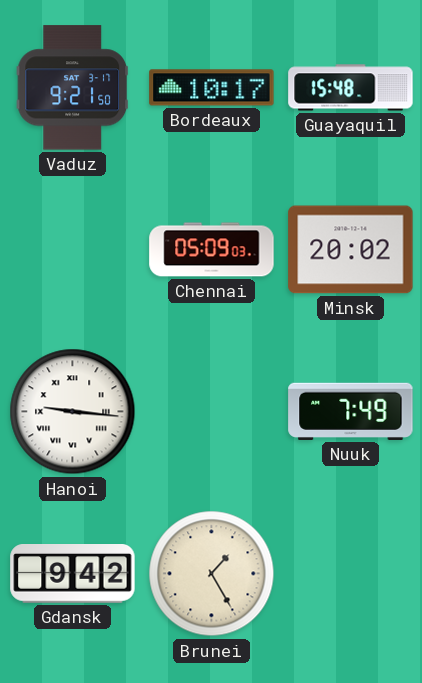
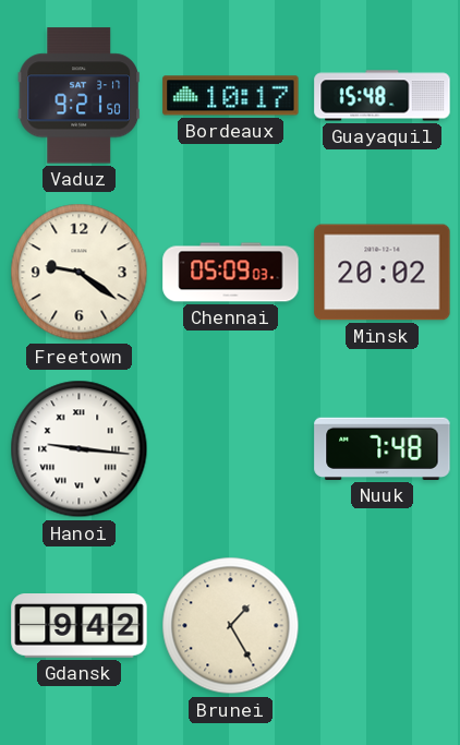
Freetown: none -> 9:21
Nuuk: 7:49 -> 7:48
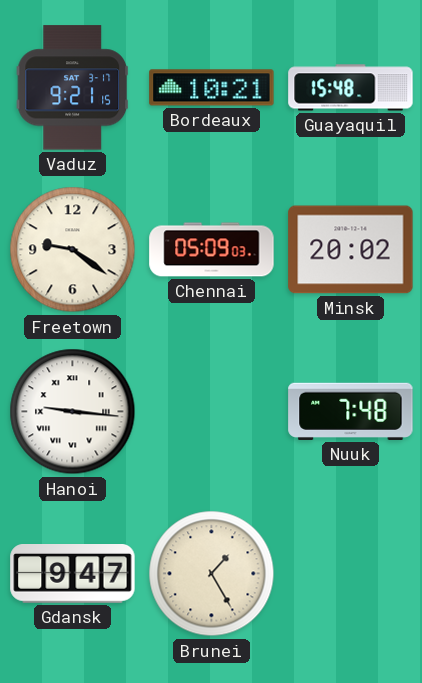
Vaduz: 9:21:50 -> 9:21:15
Bordeaux: 10:17 -> 10:21
Gdansk: 9:42 -> 9:47
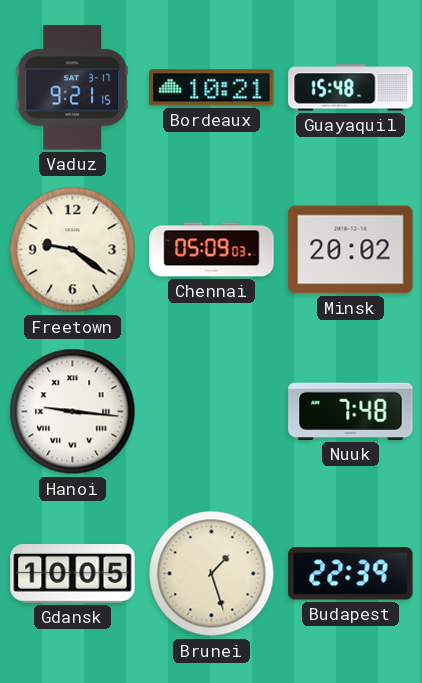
Gdansk: 9:47 -> 10:05
Brunei: 1:25 -> 1:27
Budapest: none -> 22:39
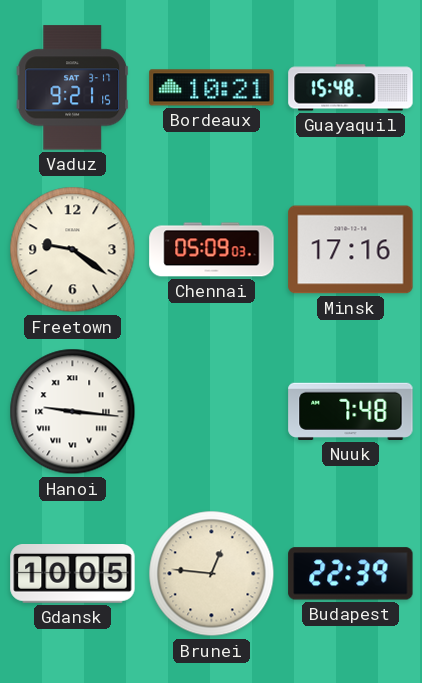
Minsk: 20:02 -> 17:16
Brunei: 1:27 -> 12:46
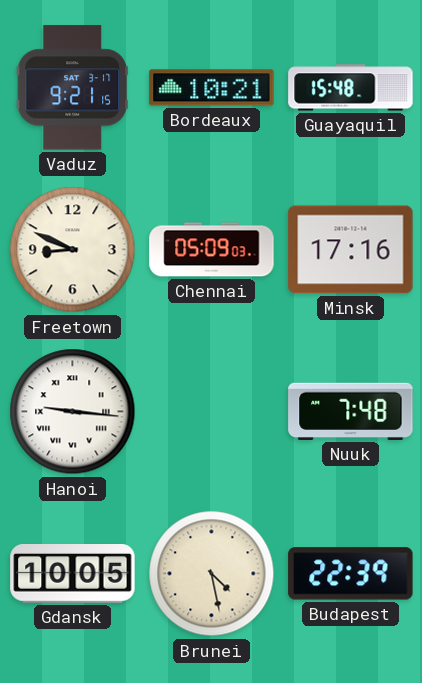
Freetown: 9:21 -> 8:49
Brunei: 12:46 -> 4:28
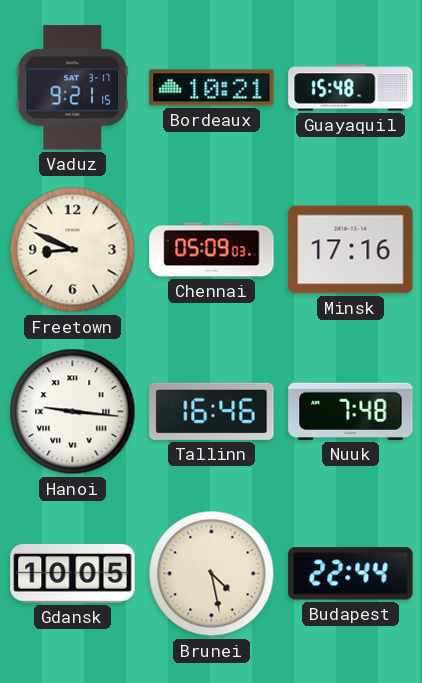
Tallinn: none -> 16:46
Budapest: 22:39 -> 22:44
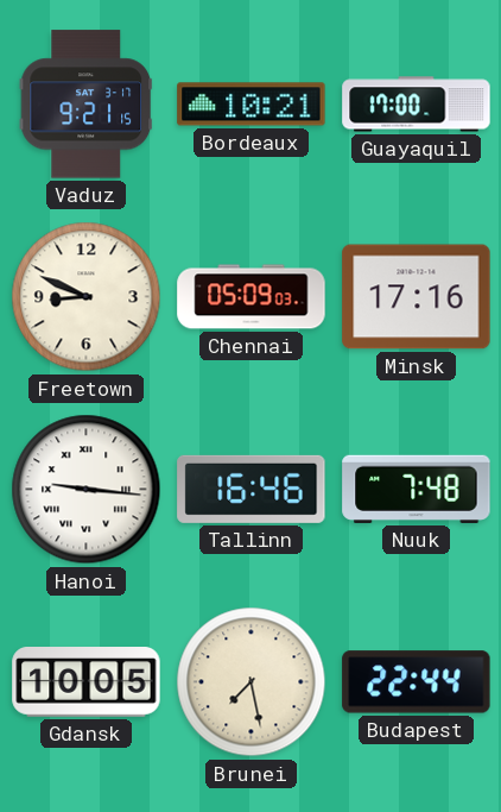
Guayaquil: 15:48 -> 17:00
Brunei: 4:28 -> 7:28
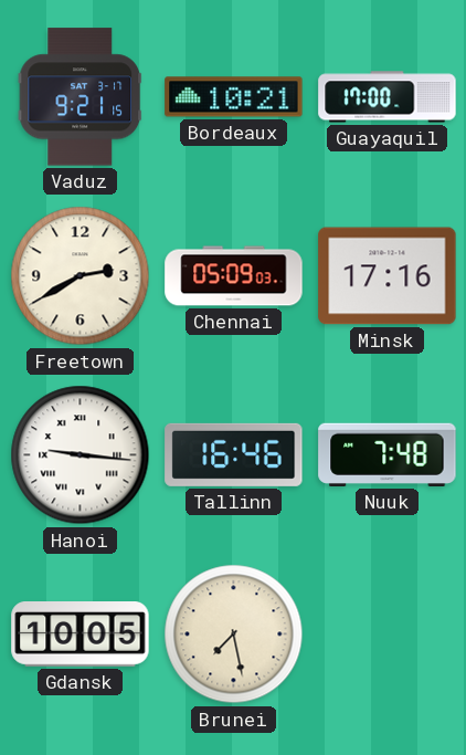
Freetown: 8:49 -> 2:40
Budapest: 22:44 -> none
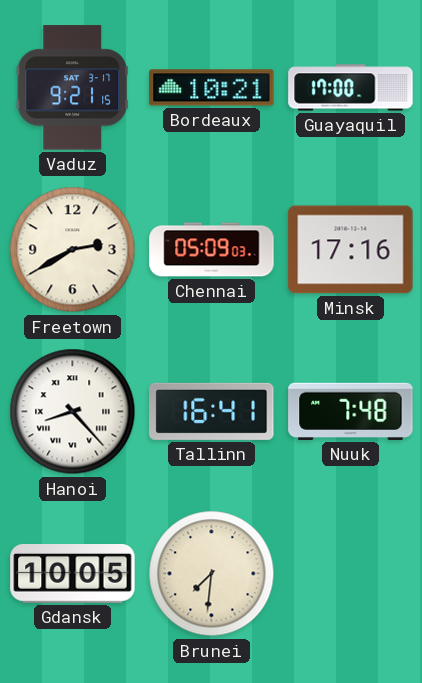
Hanoi: 9:16 -> 8:23
Tallinn: 16:46 -> 16:41
Brunei: 7:28 -> 7:31
